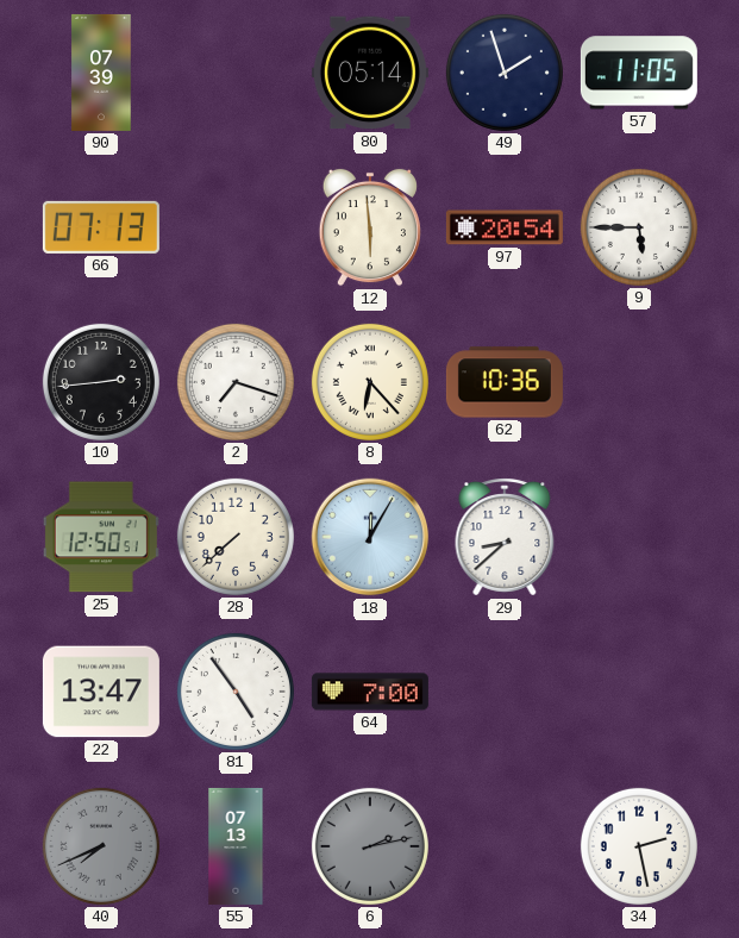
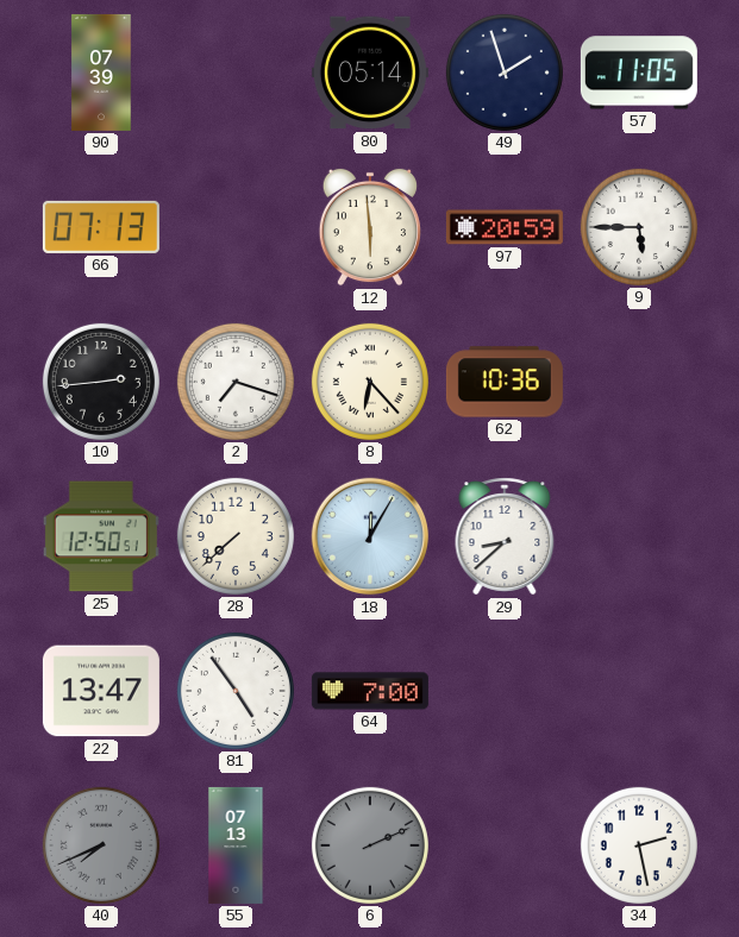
97: 20:54 -> 20:59
6: 2:13 -> 2:11
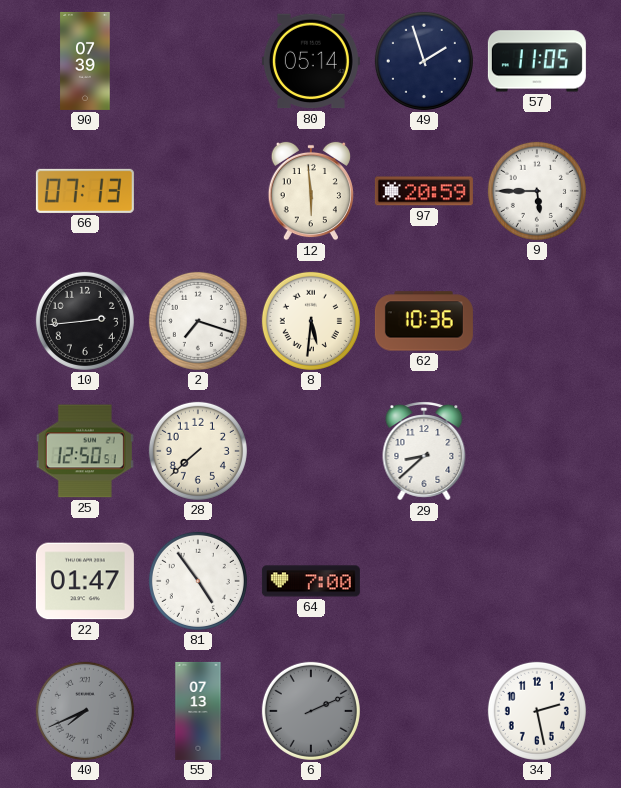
8: 6:23 -> 5:31
18: 12:05 -> none
22: 13:47 -> 01:47
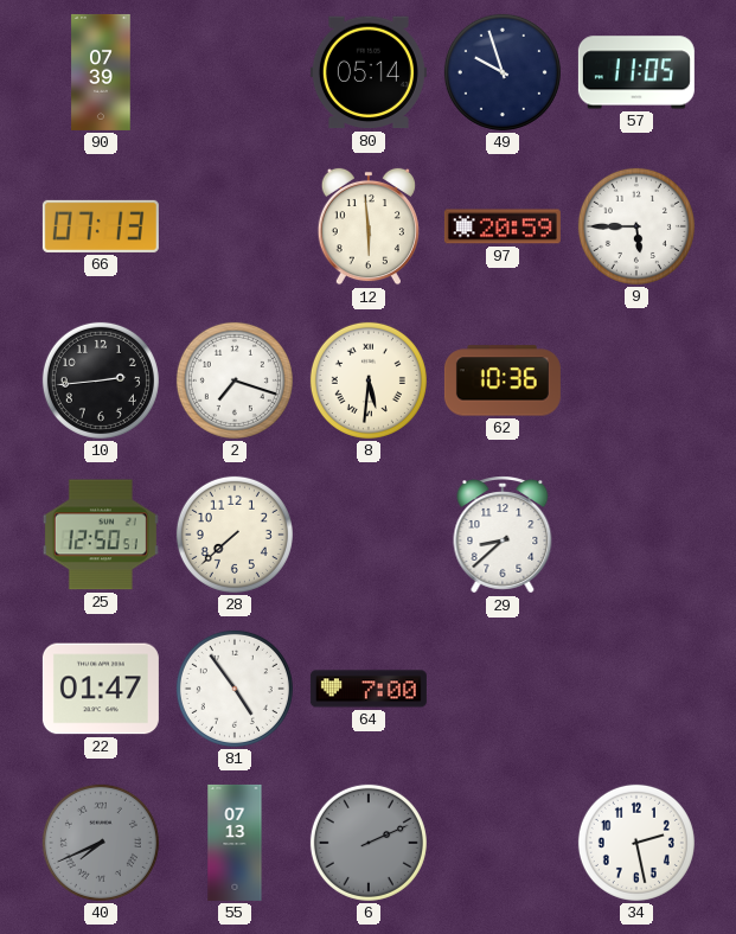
49: 1:57 -> 9:57
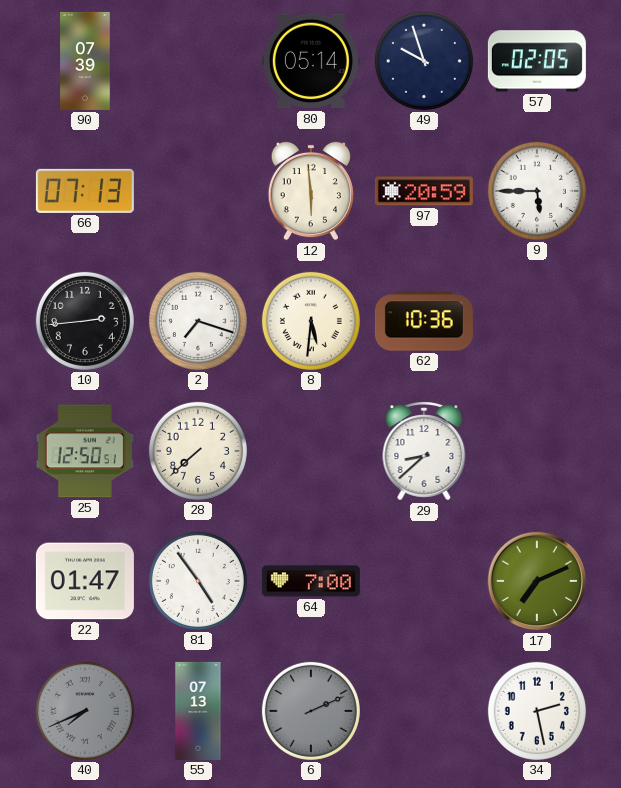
57: 11:05 -> 02:05
17: none -> 7:11
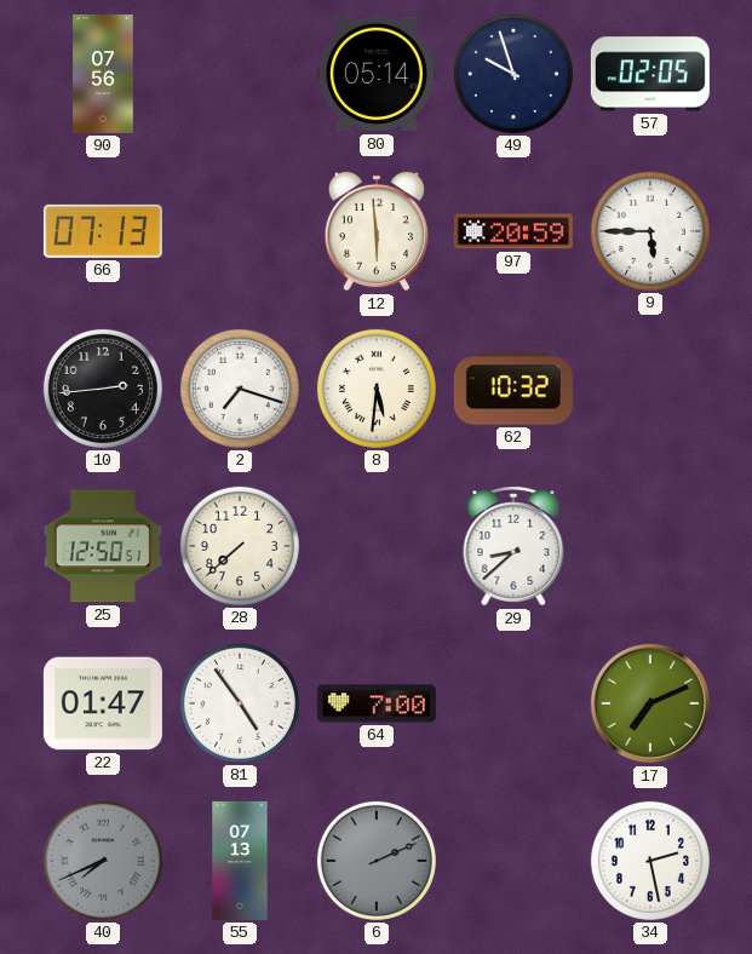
90: 07:39 -> 07:56
62: 10:36 -> 10:32
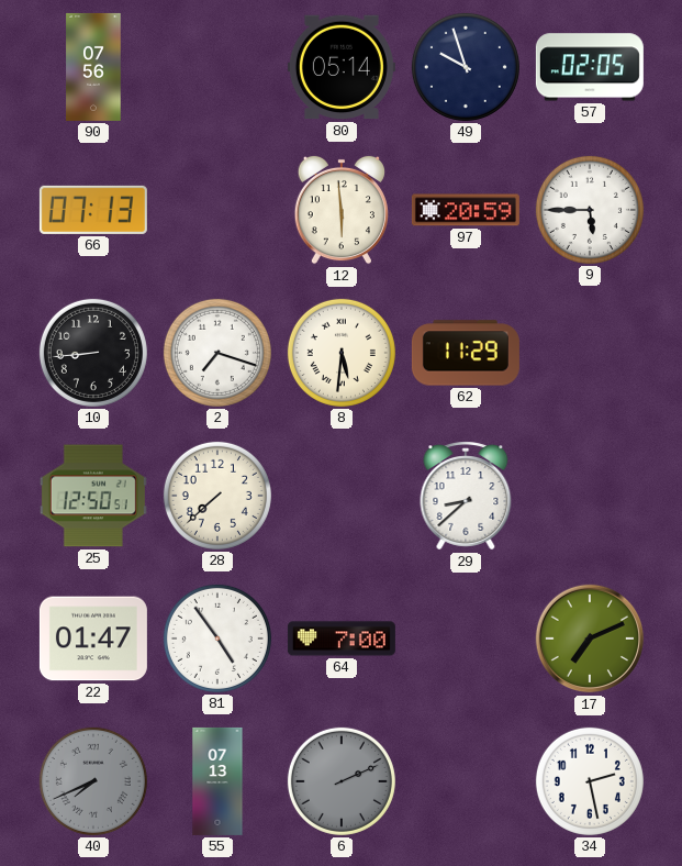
10: 2:44 -> 8:44
62: 10:32 -> 11:29
